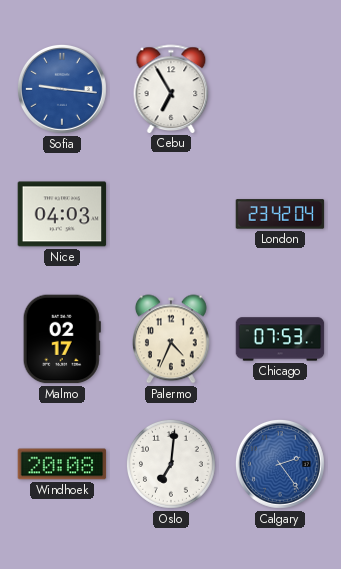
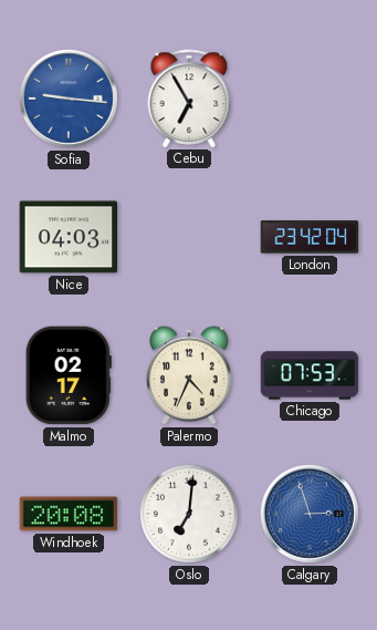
Calgary: 2:24 -> 2:57
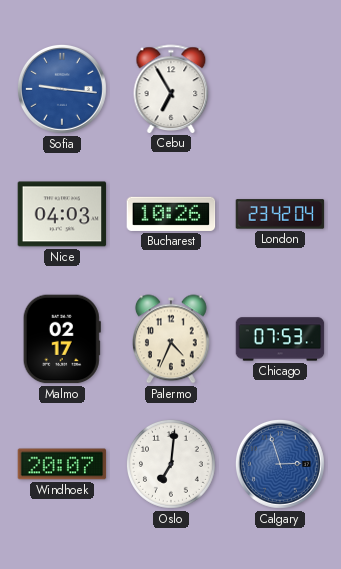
Bucharest: none -> 10:26
Windhoek: 20:08 -> 20:07
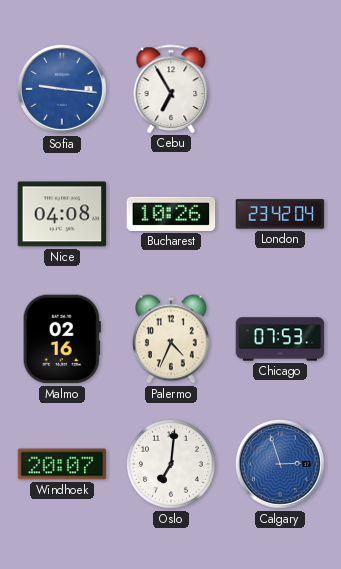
Nice: 04:03 -> 04:08
Malmo: 02:17 -> 02:16
